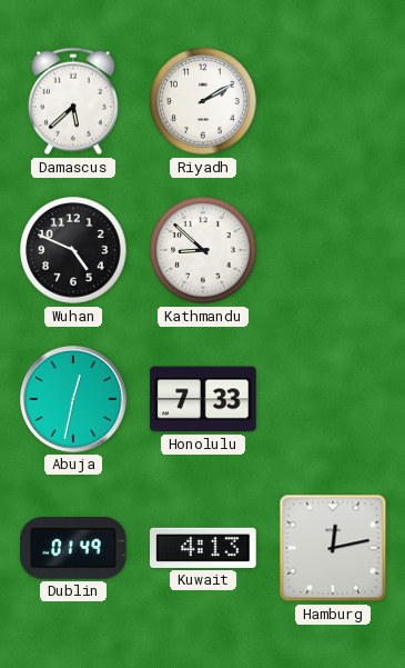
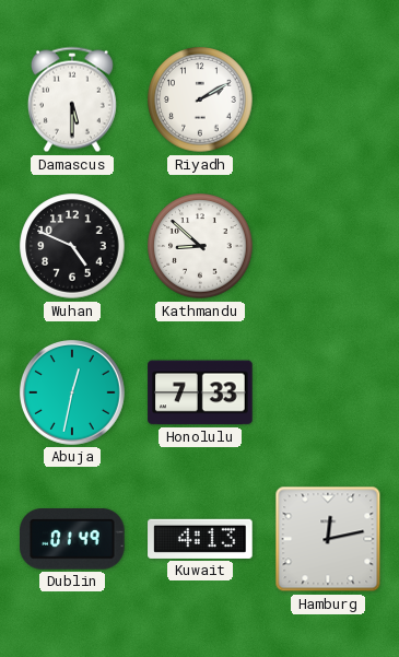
Damascus: 5:38 -> 5:30
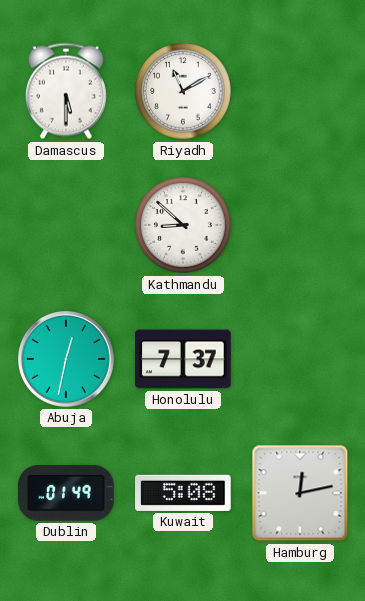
Riyadh: 2:10 -> 11:10
Wuhan: 4:49 -> none
Honolulu: 7:33 -> 7:37
Kuwait: 4:13 -> 5:08
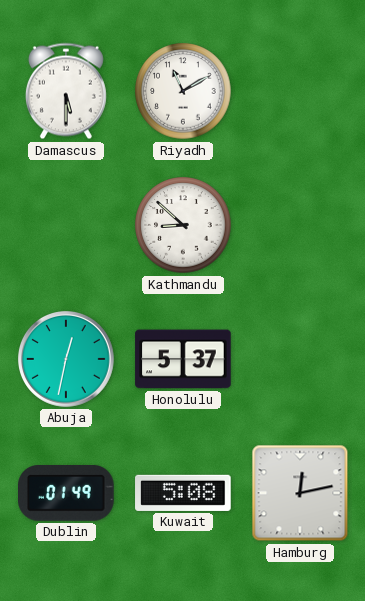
Honolulu: 7:37 -> 5:37
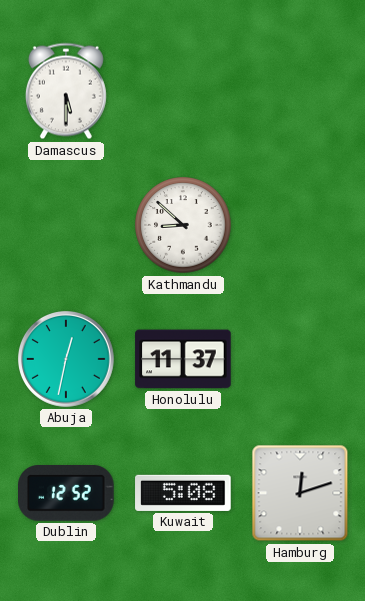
Riyadh: 11:10 -> none
Honolulu: 5:37 -> 11:37
Dublin: 01:49 -> 12:52
Hamburg: 12:13 -> 12:12
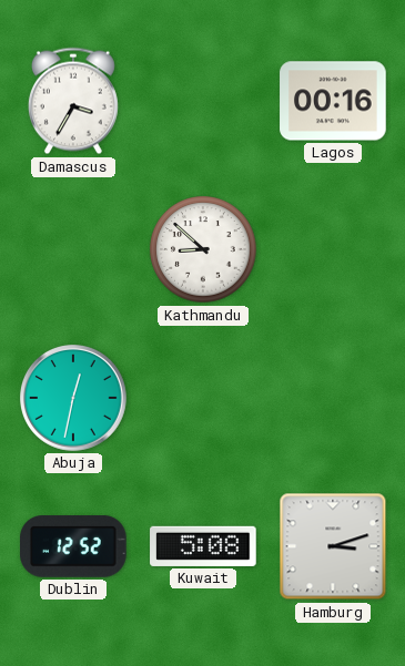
Damascus: 5:30 -> 3:35
Lagos: none -> 00:16
Honolulu: 11:37 -> none
Hamburg: 12:12 -> 3:12
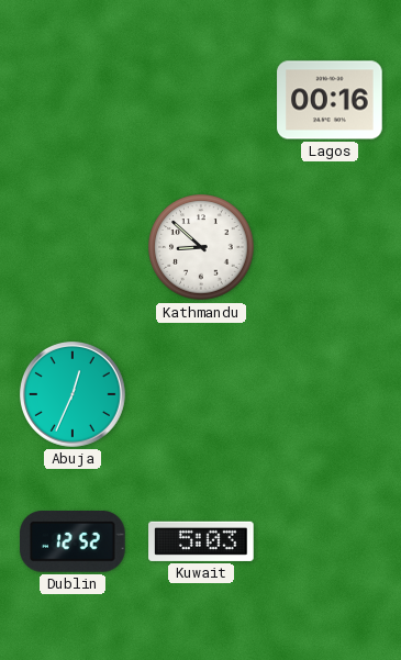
Damascus: 3:35 -> none
Abuja: 12:32 -> 12:34
Kuwait: 5:08 -> 5:03
Hamburg: 3:12 -> none
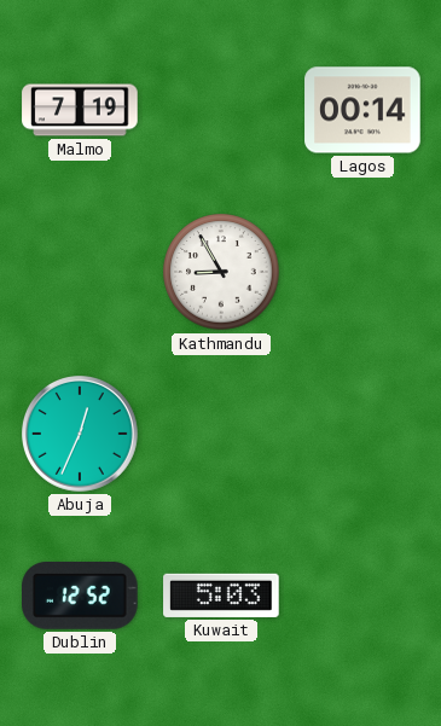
Malmo: none -> 7:19
Lagos: 00:16 -> 00:14
Kathmandu: 8:52 -> 8:55
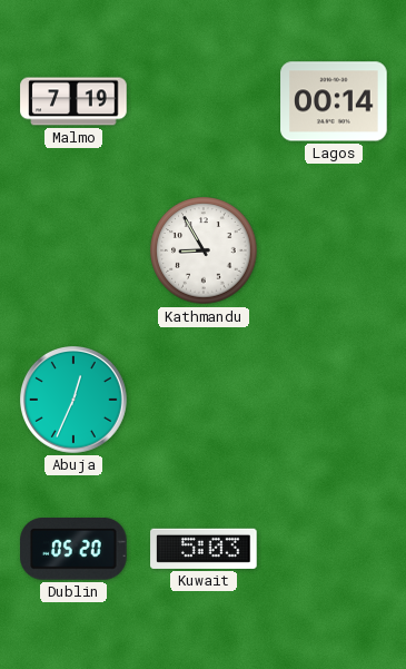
Dublin: 12:52 -> 05:20
